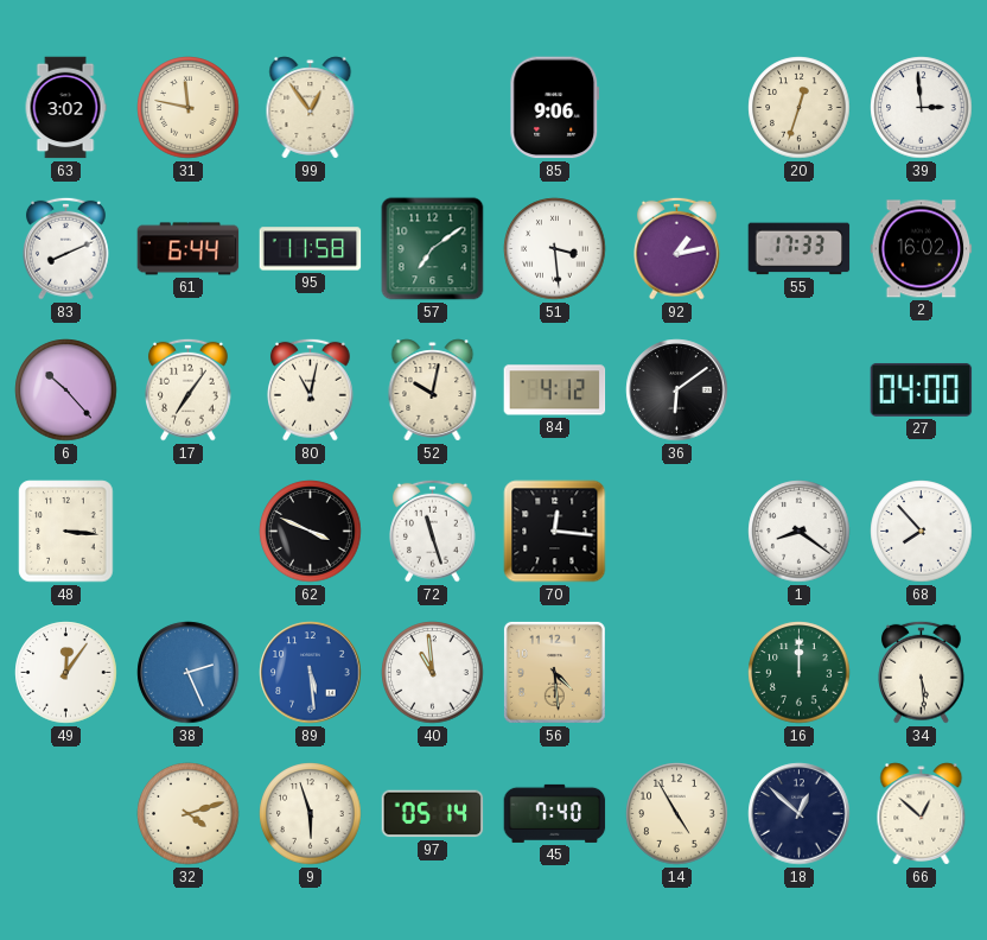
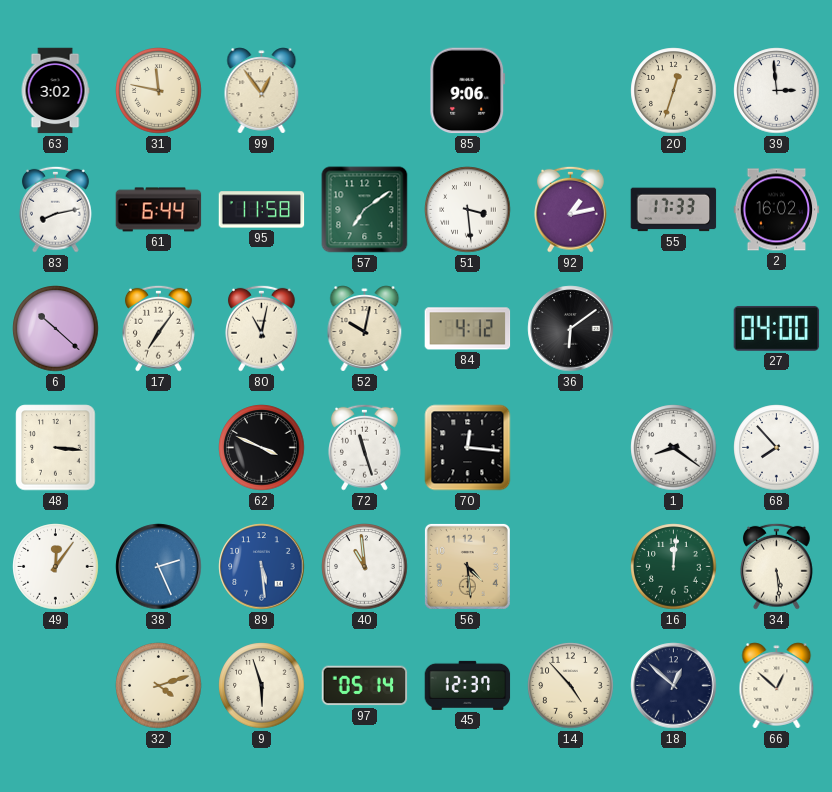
83: 8:11 -> 8:13
6: 10:23 -> 10:22
16: 12:00 -> 12:01
45: 7:40 -> 12:37
14: 4:55 -> 4:53
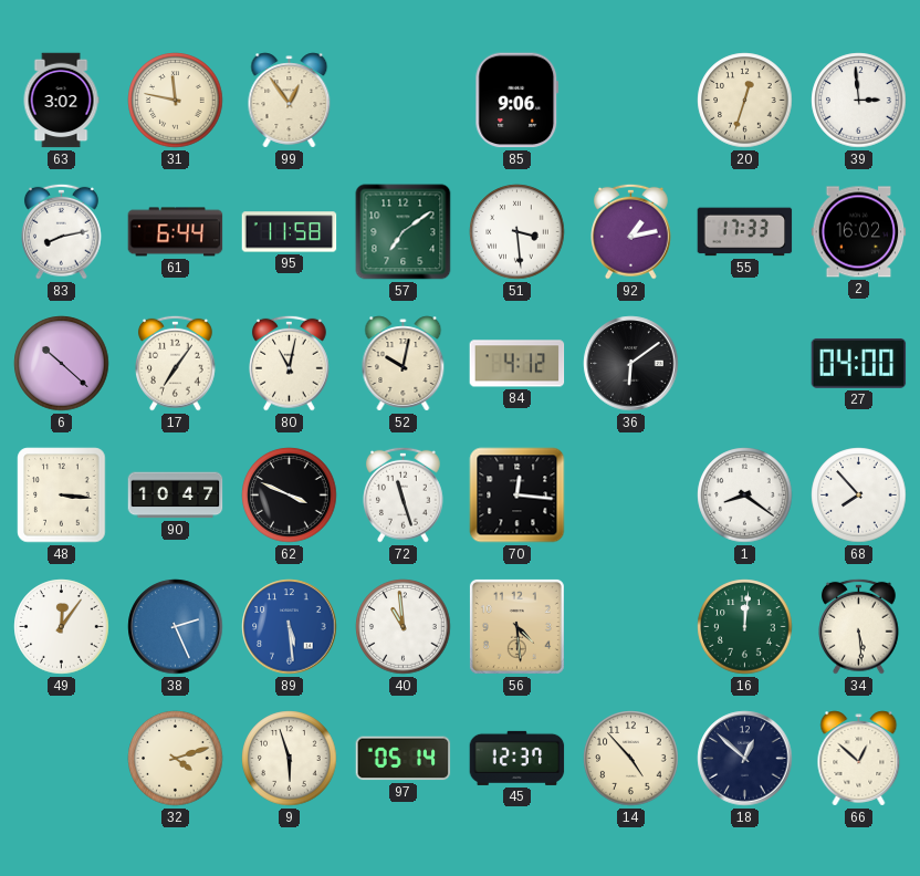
90: none -> 10:47
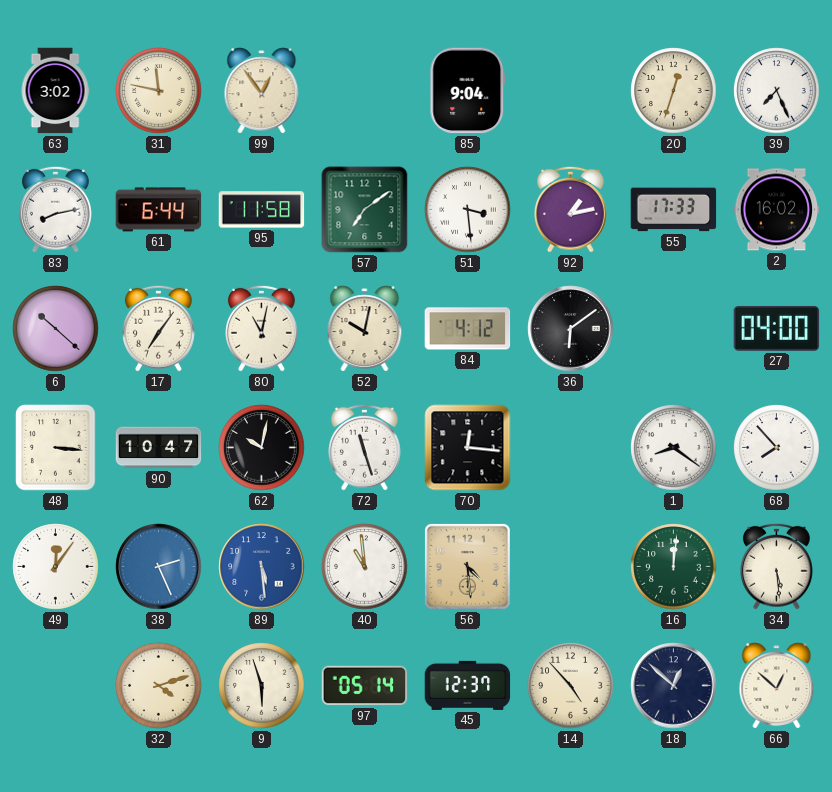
85: 9:06 -> 9:04
39: 2:59 -> 7:26
62: 3:49 -> 10:02
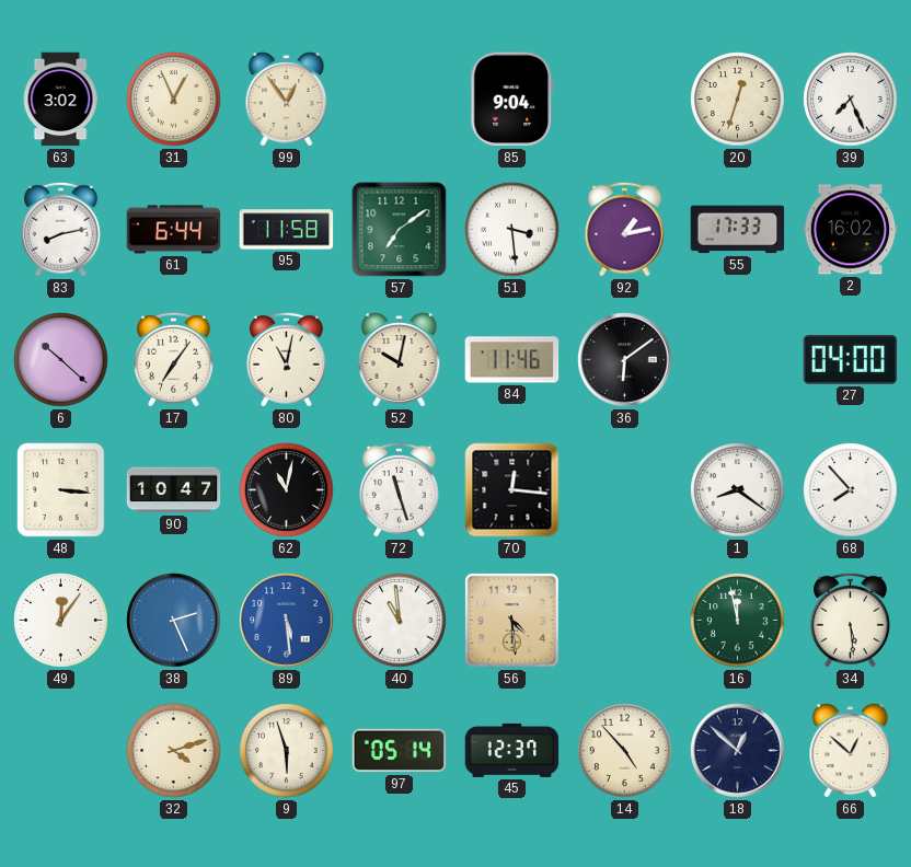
31: 11:47 -> 12:56
84: 4:12 -> 11:46
62: 10:02 -> 11:02
16: 12:01 -> 11:58
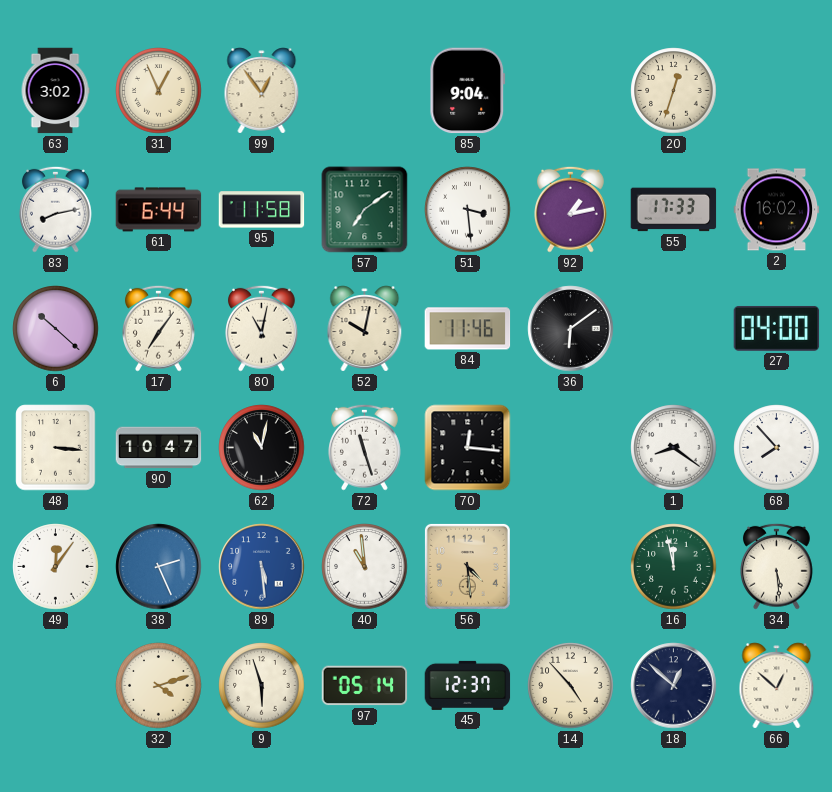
39: 7:26 -> none
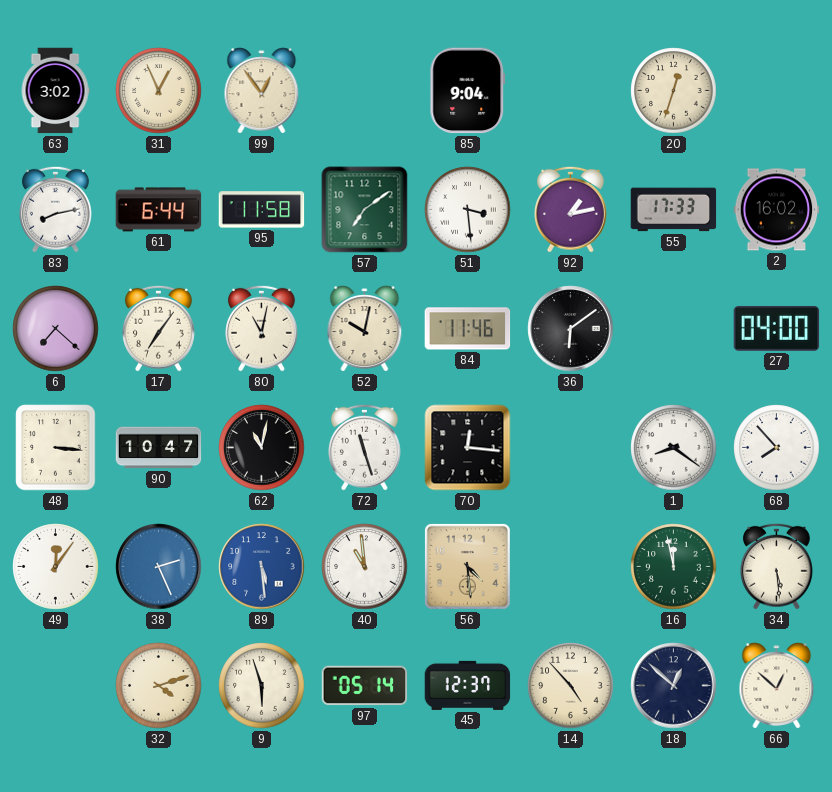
6: 10:22 -> 7:22
